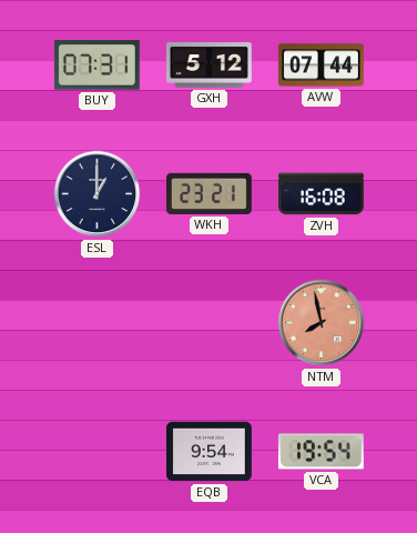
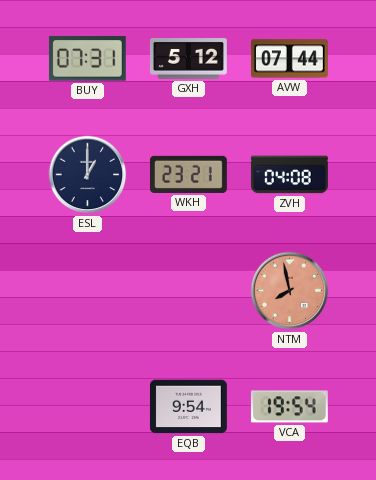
ZVH: 16:08 -> 04:08
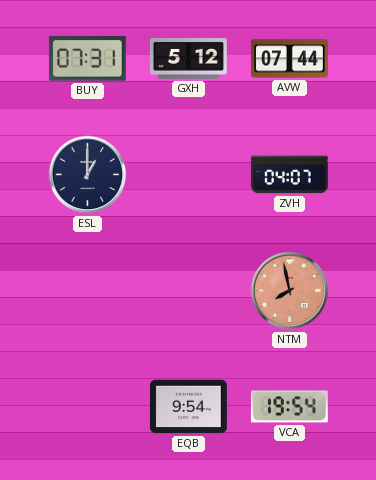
WKH: 23:21 -> none
ZVH: 04:08 -> 04:07
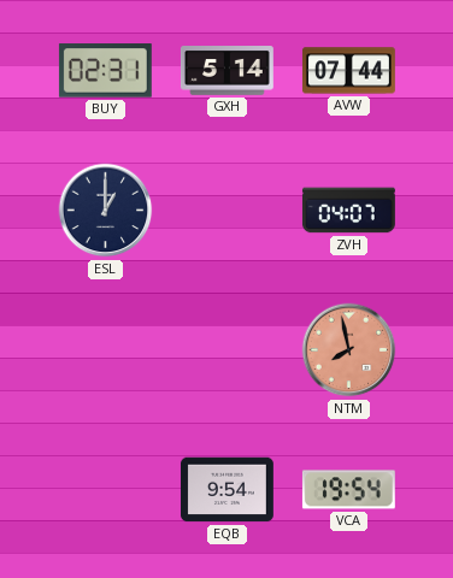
BUY: 07:31 -> 02:31
GXH: 5:12 -> 5:14
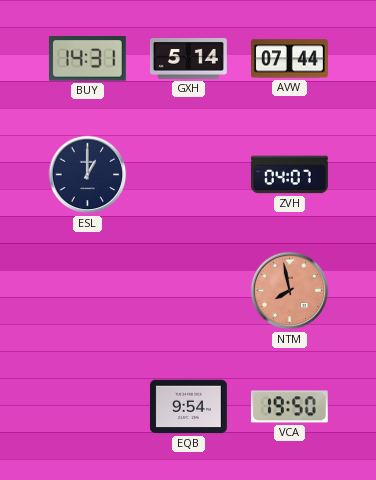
BUY: 02:31 -> 14:31
VCA: 19:54 -> 19:50
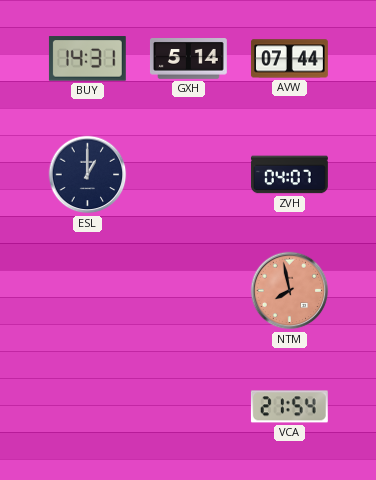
EQB: 9:54 -> none
VCA: 19:50 -> 21:54
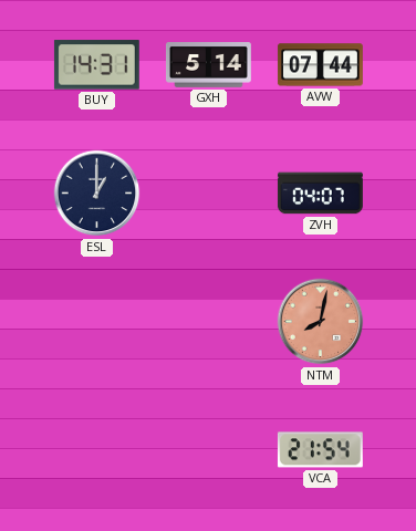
NTM: 7:58 -> 8:02
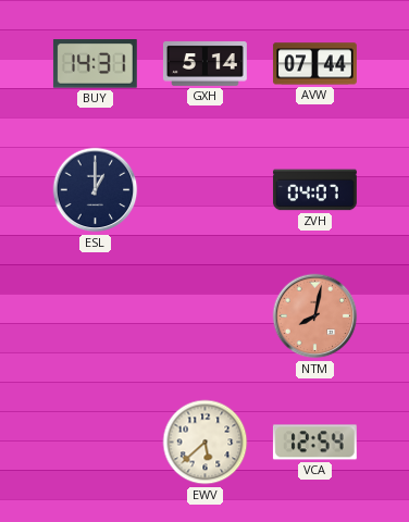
EWV: none -> 5:38
VCA: 21:54 -> 12:54
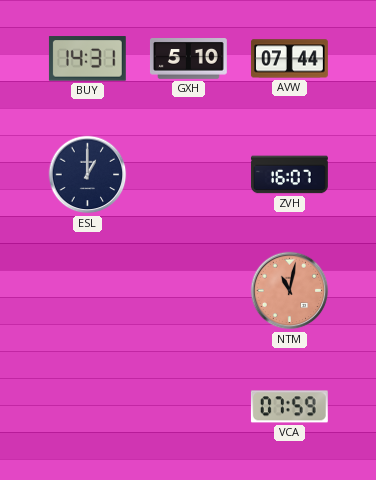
GXH: 5:14 -> 5:10
ZVH: 04:07 -> 16:07
NTM: 8:02 -> 11:02
EWV: 5:38 -> none
VCA: 12:54 -> 07:59
